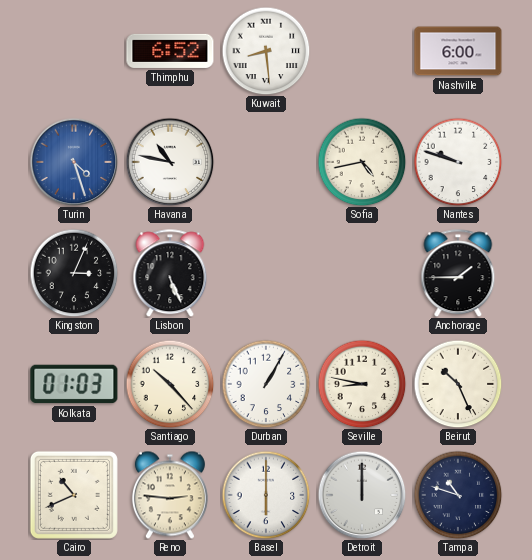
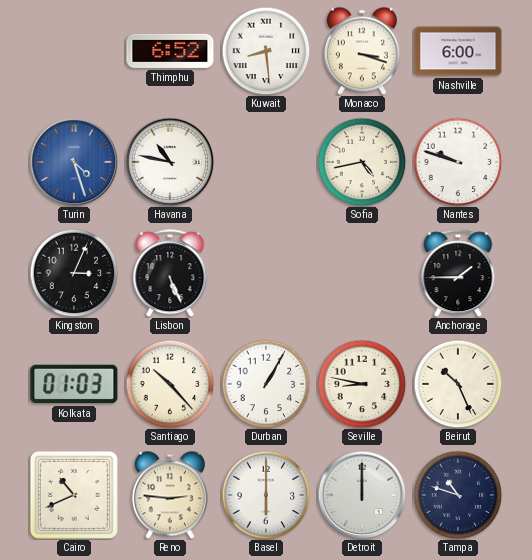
Monaco: none -> 3:18
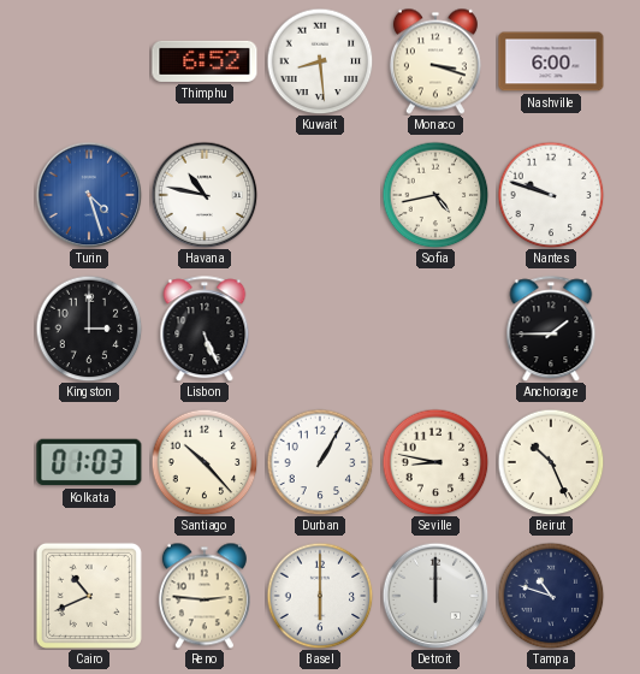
Kingston: 3:04 -> 3:00
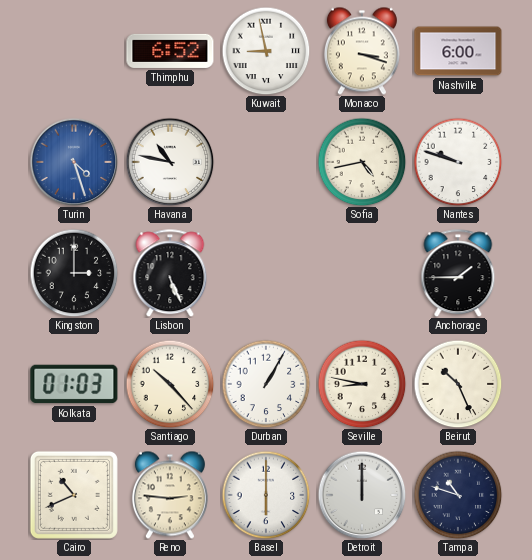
Kuwait: 8:29 -> 8:58
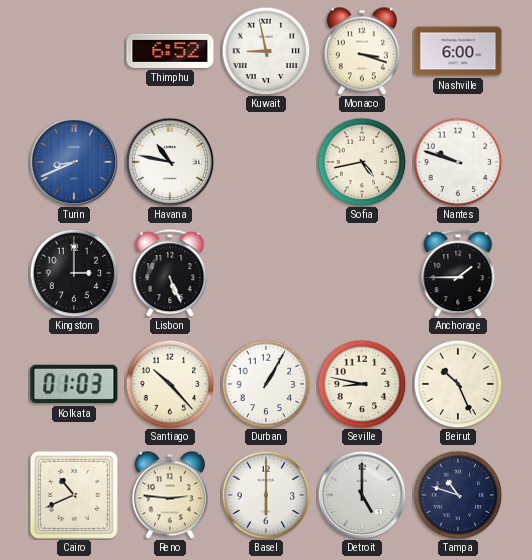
Turin: 4:27 -> 8:41
Detroit: 12:00 -> 5:00
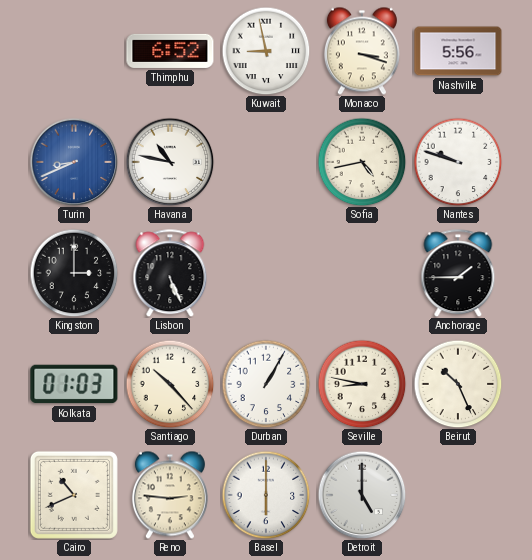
Nashville: 6:00 -> 5:56
Tampa: 10:48 -> none
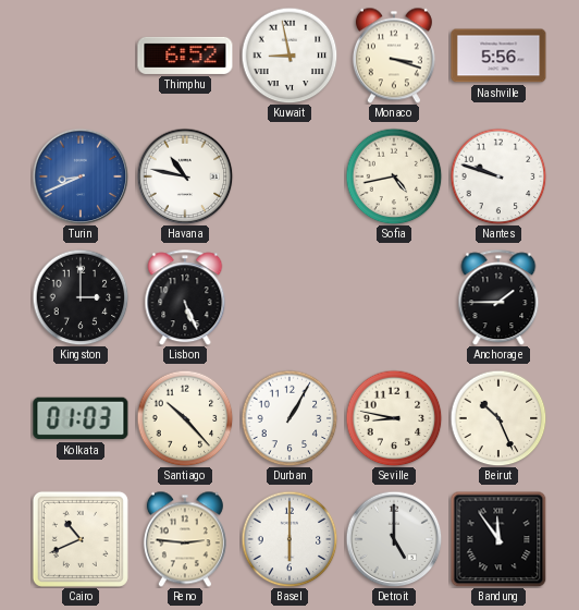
Bandung: none -> 11:54
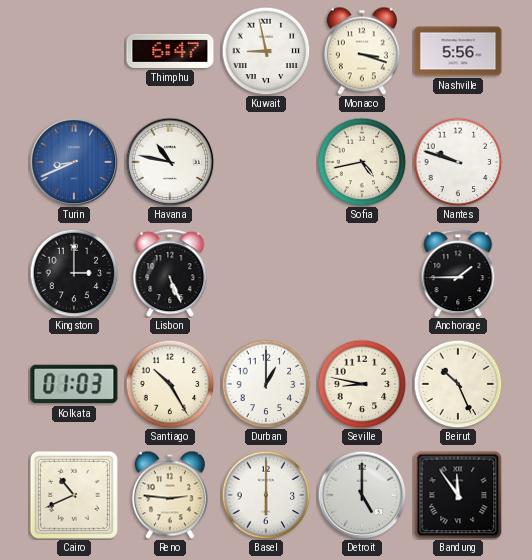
Thimphu: 6:52 -> 6:47
Santiago: 10:23 -> 10:25
Durban: 1:05 -> 1:00
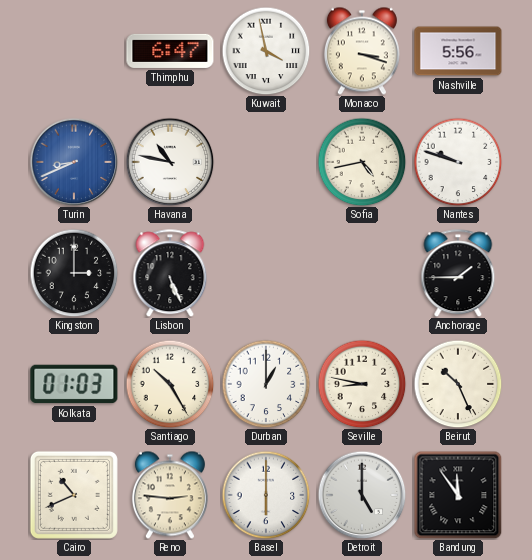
Kuwait: 8:58 -> 3:58
